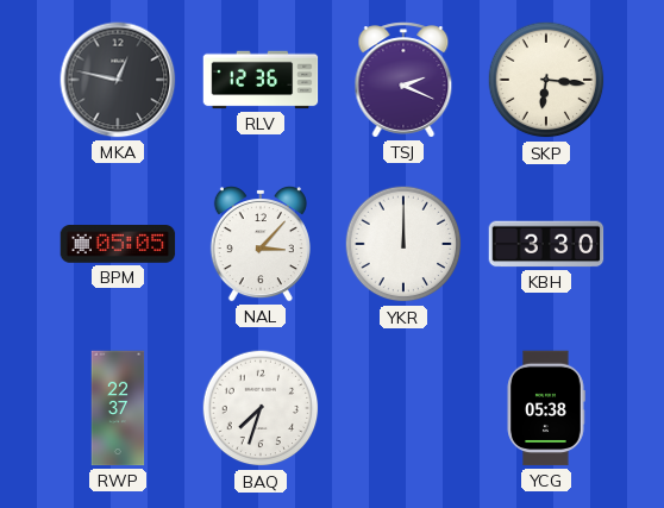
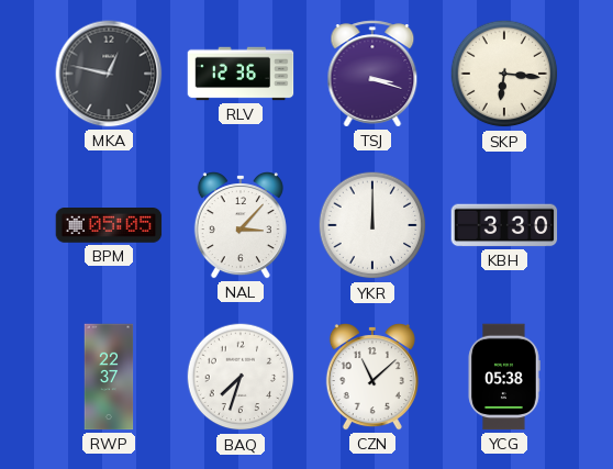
TSJ: 2:19 -> 3:18
CZN: none -> 11:08
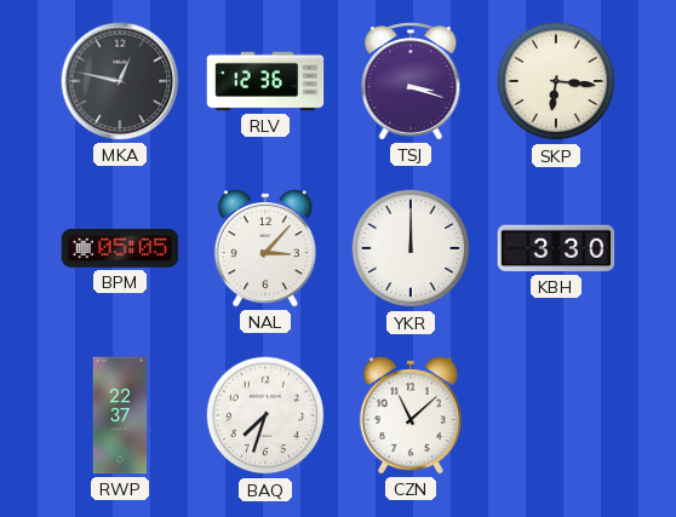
YCG: 05:38 -> none
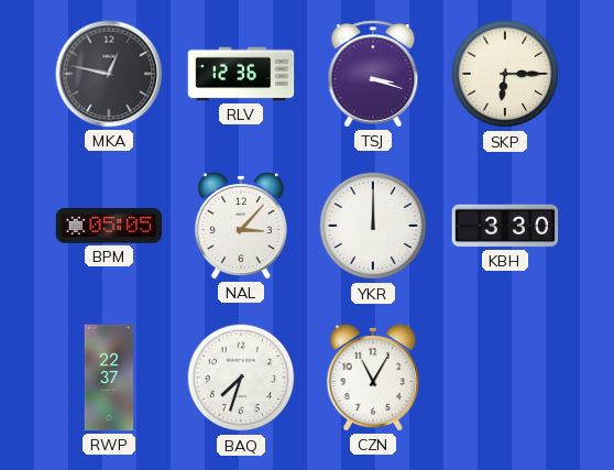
SKP: 6:16 -> 6:15
CZN: 11:08 -> 11:05
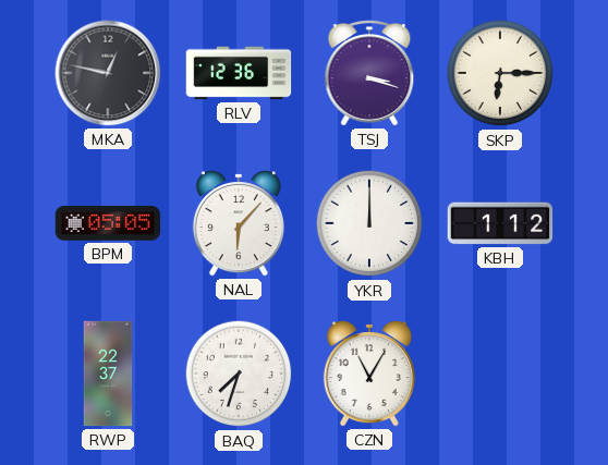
NAL: 3:07 -> 6:07
KBH: 3:30 -> 1:12
